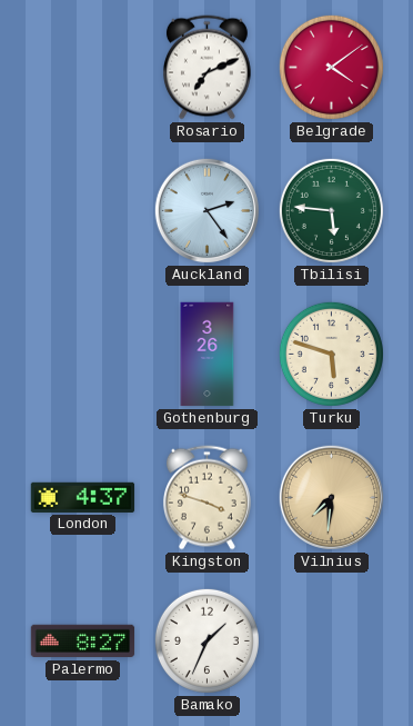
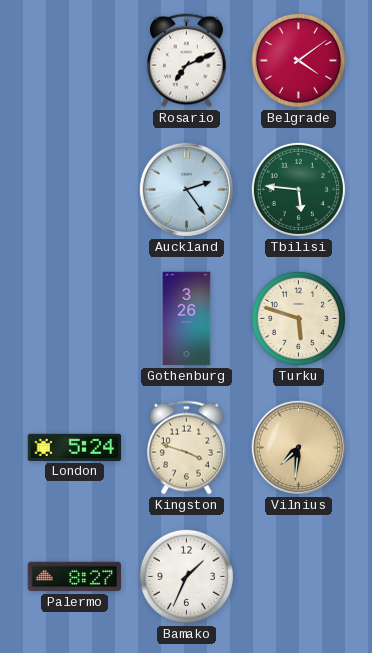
London: 4:37 -> 5:24
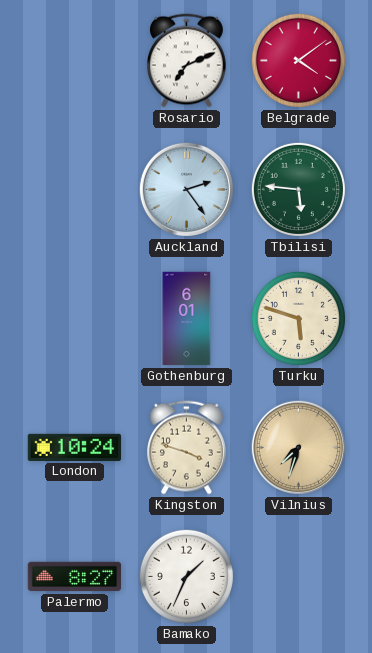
Gothenburg: 3:26 -> 6:01
London: 5:24 -> 10:24
Vilnius: 7:31 -> 7:33
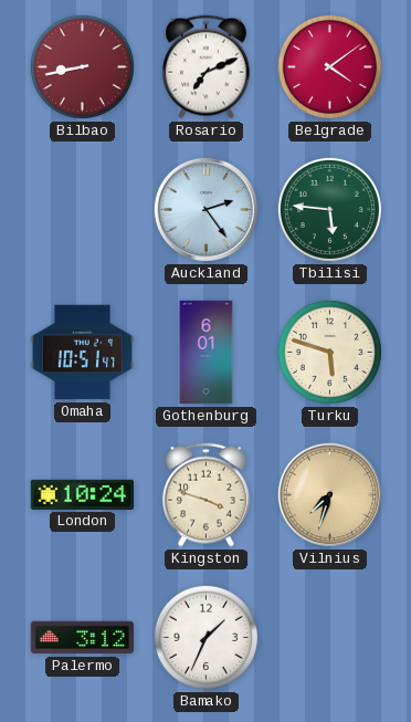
Bilbao: none -> 8:43
Omaha: none -> 10:51
Palermo: 8:27 -> 3:12
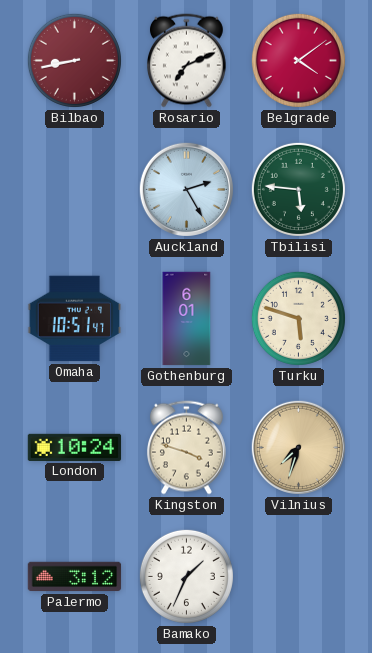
Auckland: 2:24 -> 2:25
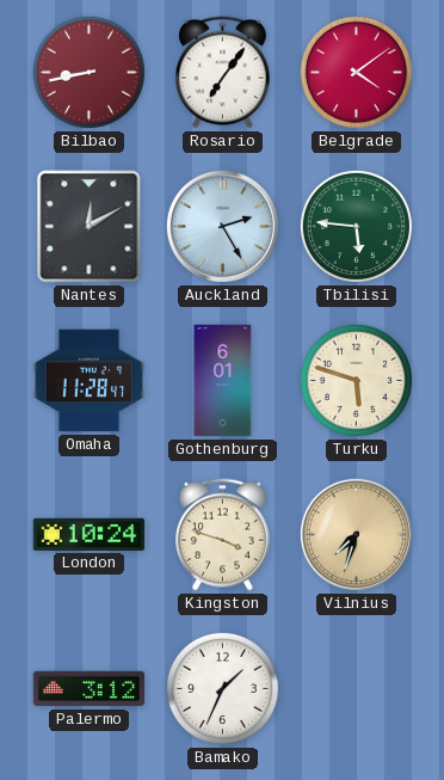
Rosario: 7:11 -> 7:06
Nantes: none -> 12:10
Omaha: 10:51 -> 11:28
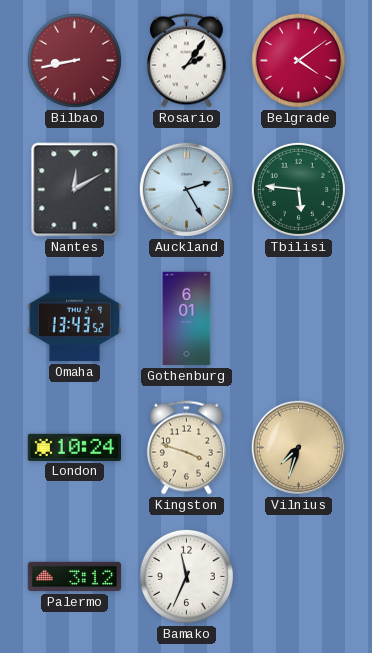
Rosario: 7:06 -> 2:06
Omaha: 11:28 -> 13:43
Turku: 5:48 -> none
Bamako: 1:34 -> 11:34
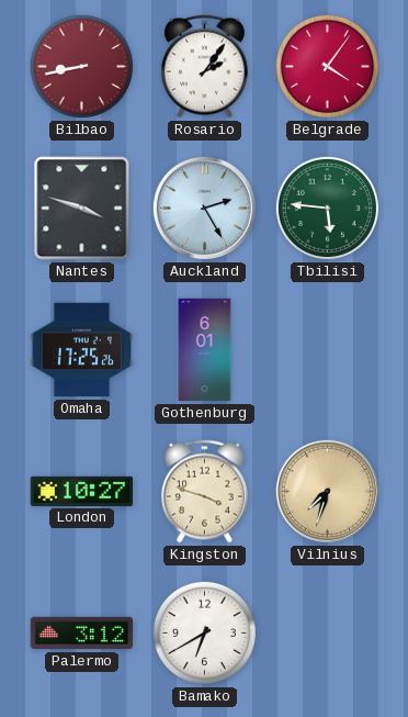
Belgrade: 4:09 -> 4:06
Nantes: 12:10 -> 3:48
Omaha: 13:43 -> 17:25
London: 10:24 -> 10:27
Bamako: 11:34 -> 6:40
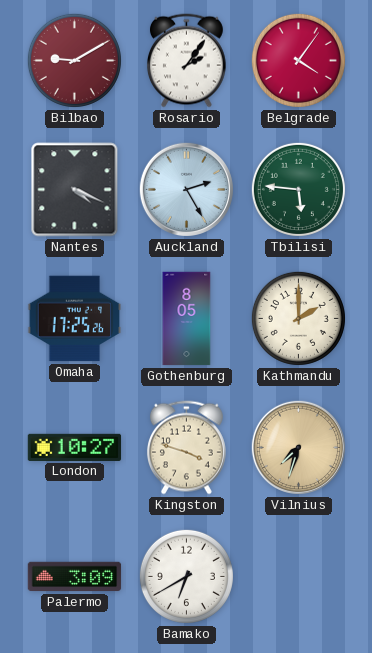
Bilbao: 8:43 -> 9:10
Nantes: 3:48 -> 4:19
Gothenburg: 6:01 -> 8:05
Kathmandu: none -> 2:00
Palermo: 3:12 -> 3:09
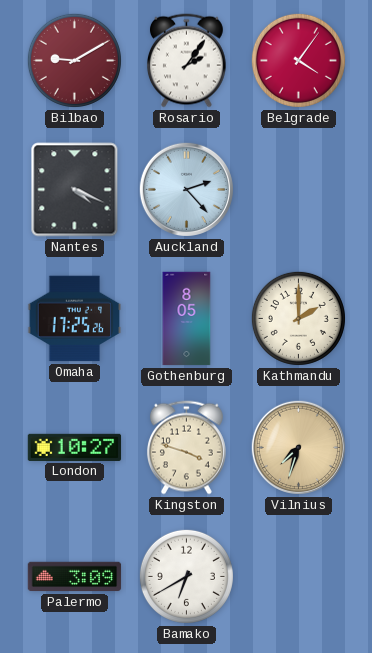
Auckland: 2:25 -> 2:23
Tbilisi: 5:46 -> none
